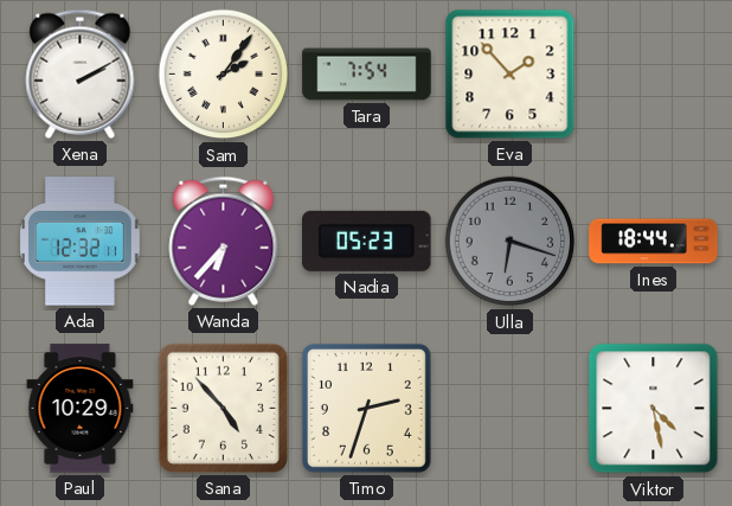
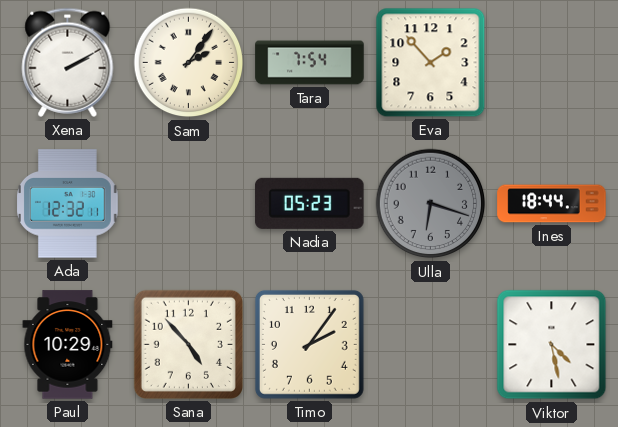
Wanda: 6:37 -> none
Timo: 2:33 -> 2:06
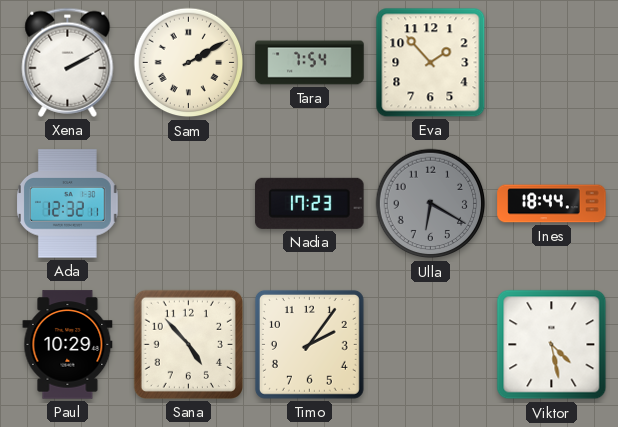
Sam: 2:06 -> 2:10
Nadia: 05:23 -> 17:23
Ulla: 6:18 -> 6:20
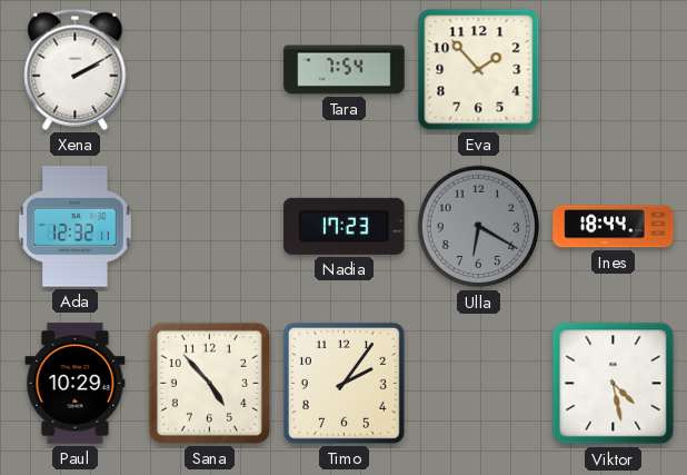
Sam: 2:10 -> none
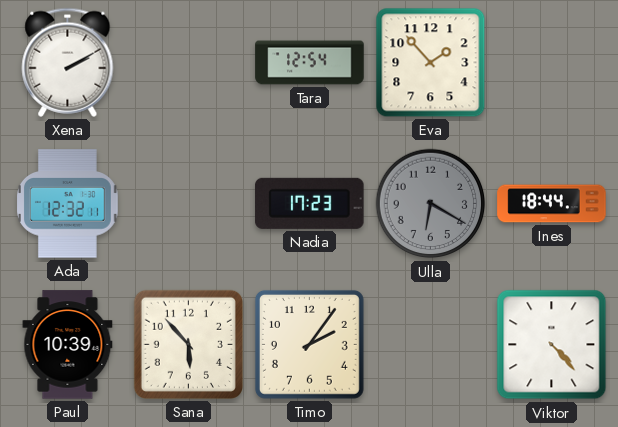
Tara: 7:54 -> 12:54
Paul: 10:29 -> 10:39
Sana: 4:53 -> 5:53
Viktor: 4:28 -> 4:23
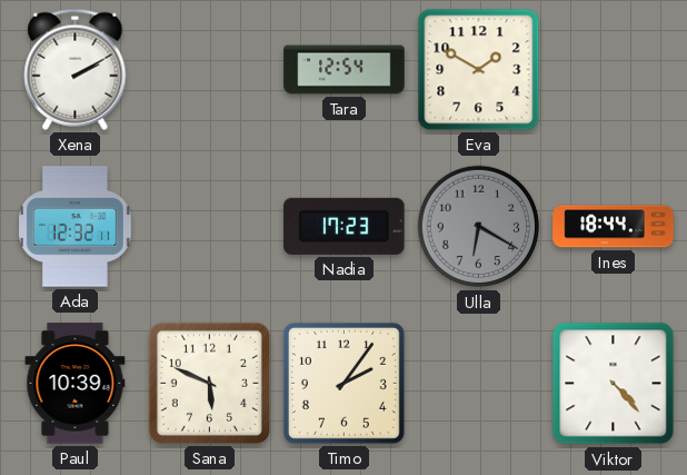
Eva: 1:53 -> 1:50
Sana: 5:53 -> 5:49
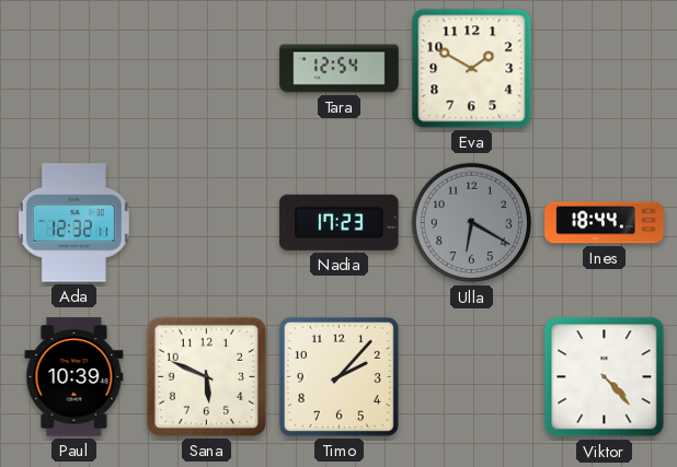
Xena: 2:10 -> none
Timo: 2:06 -> 2:07
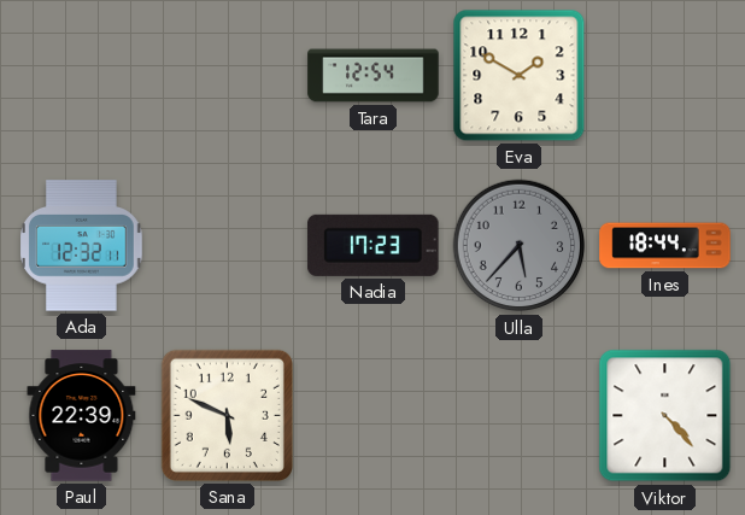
Ulla: 6:20 -> 5:37
Paul: 10:39 -> 22:39
Timo: 2:07 -> none
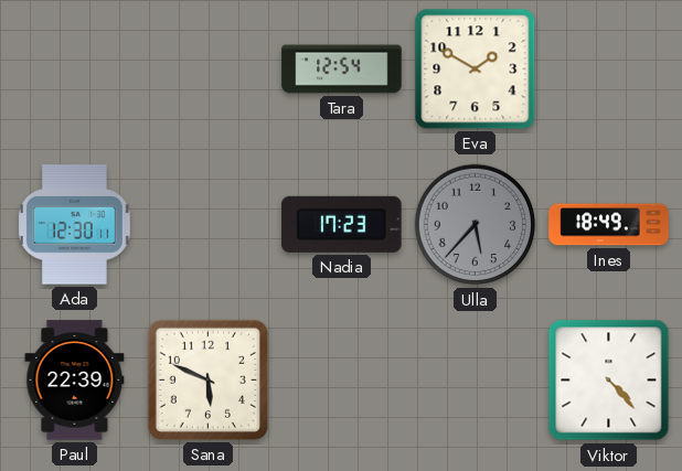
Ada: 12:32 -> 12:30
Ines: 18:44 -> 18:49
